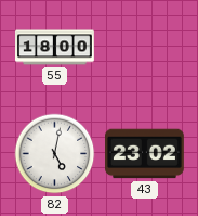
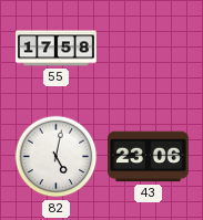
55: 18:00 -> 17:58
43: 23:02 -> 23:06
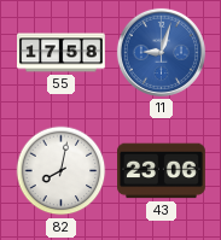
11: none -> 9:03
82: 5:02 -> 8:02
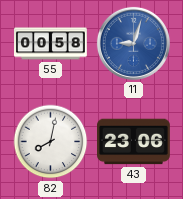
55: 17:58 -> 00:58
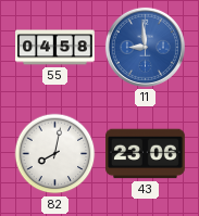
55: 00:58 -> 04:58
11: 9:03 -> 8:59
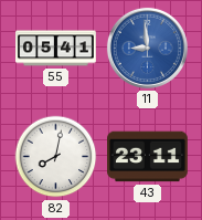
55: 04:58 -> 05:41
43: 23:06 -> 23:11
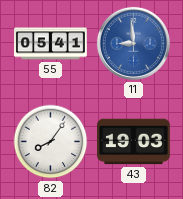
82: 8:02 -> 8:06
43: 23:11 -> 19:03
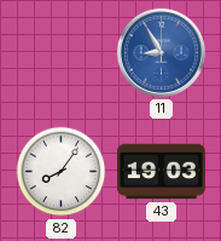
55: 05:41 -> none
11: 8:59 -> 8:55
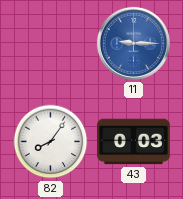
11: 8:55 -> 9:15
43: 19:03 -> 0:03
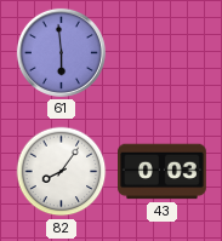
61: none -> 5:59
11: 9:15 -> none
